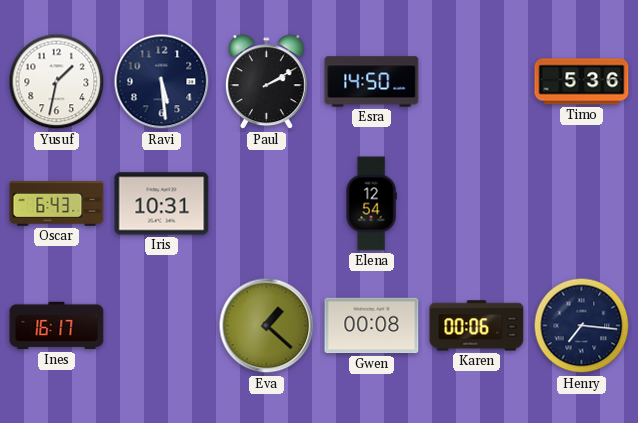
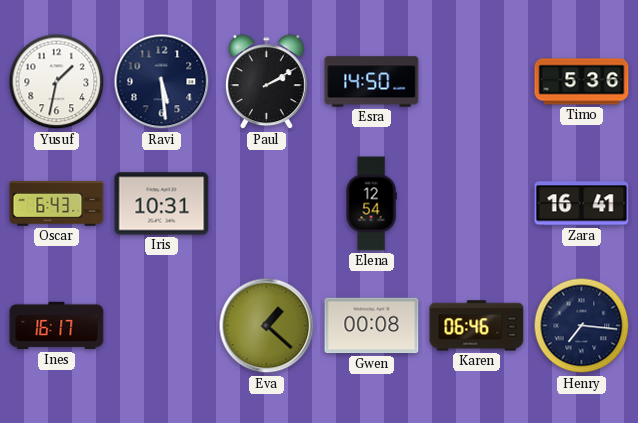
Zara: none -> 16:41
Karen: 00:06 -> 06:46
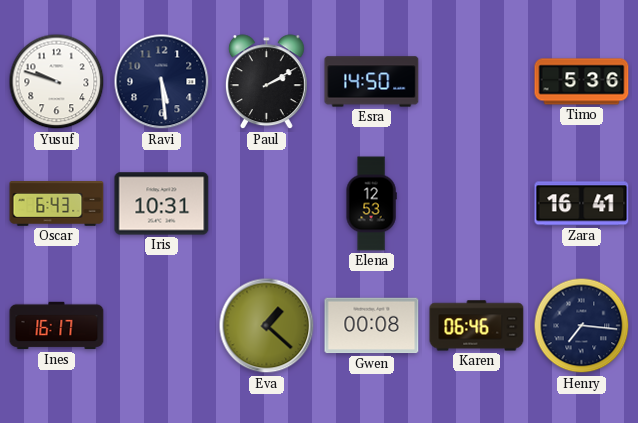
Yusuf: 1:32 -> 9:48
Elena: 12:54 -> 12:53
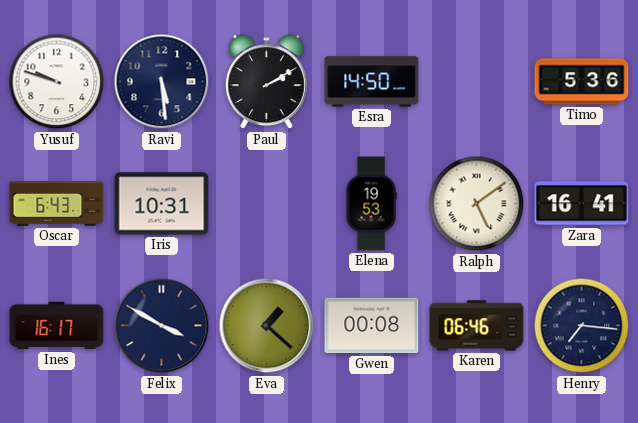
Elena: 12:53 -> 19:53
Ralph: none -> 5:09
Felix: none -> 3:50
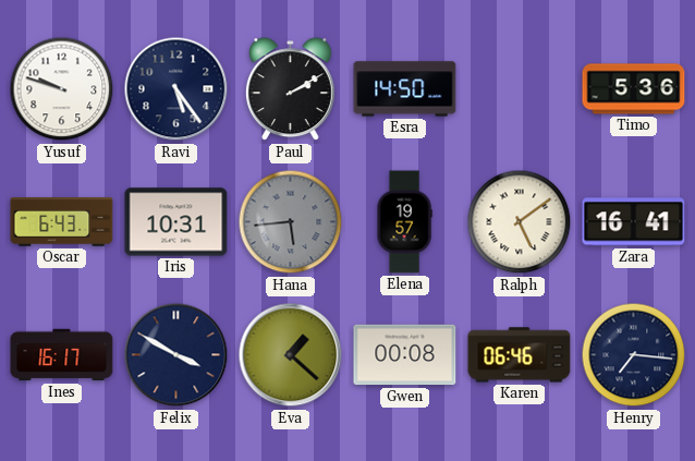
Ravi: 5:29 -> 5:24
Hana: none -> 5:44
Elena: 19:53 -> 19:57
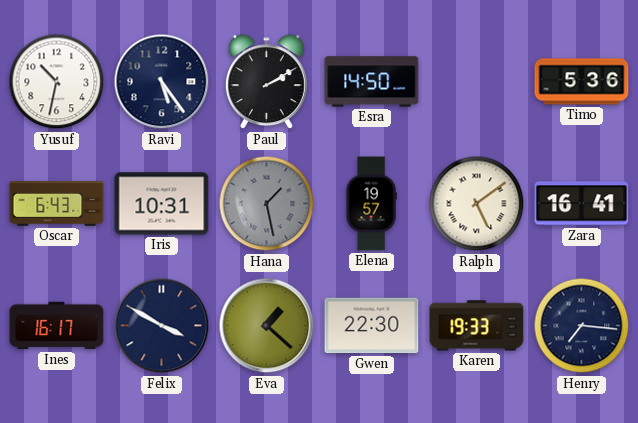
Yusuf: 9:48 -> 10:32
Hana: 5:44 -> 1:28
Gwen: 00:08 -> 22:30
Karen: 06:46 -> 19:33
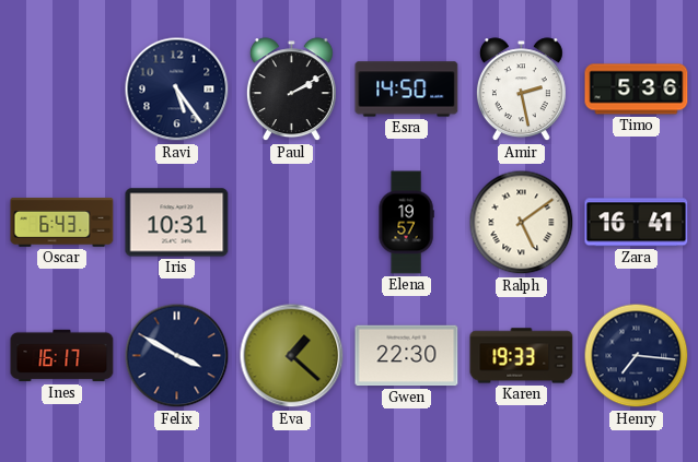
Yusuf: 10:32 -> none
Amir: none -> 2:28
Hana: 1:28 -> none
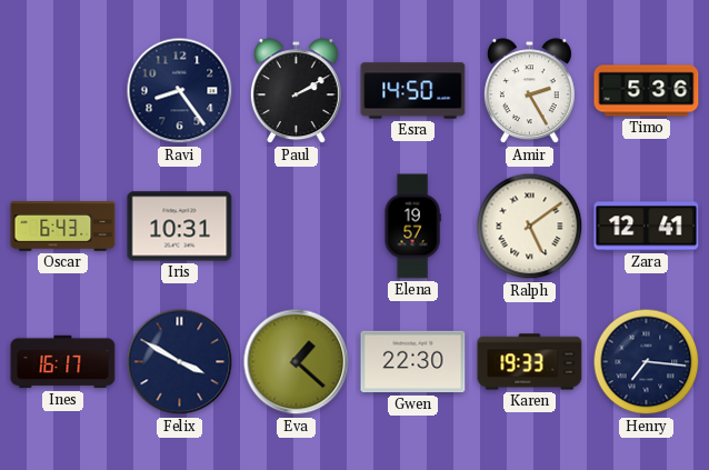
Ravi: 5:24 -> 8:24
Amir: 2:28 -> 2:25
Zara: 16:41 -> 12:41
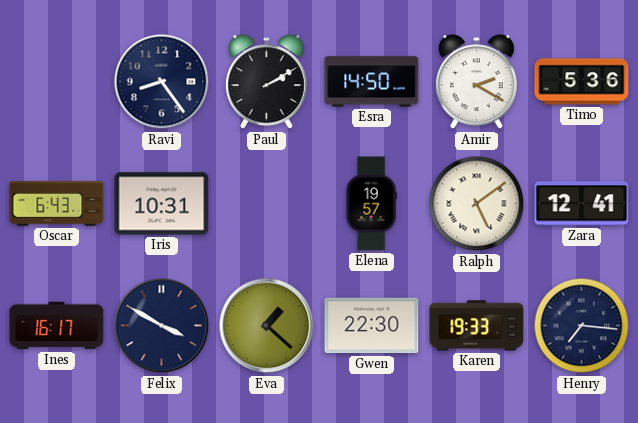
Amir: 2:25 -> 2:20
